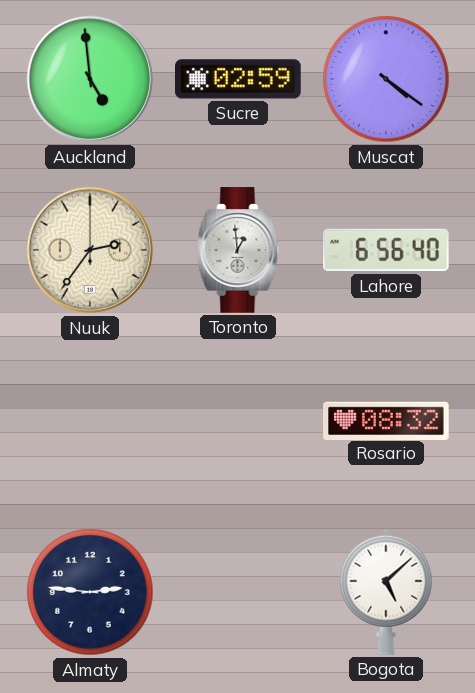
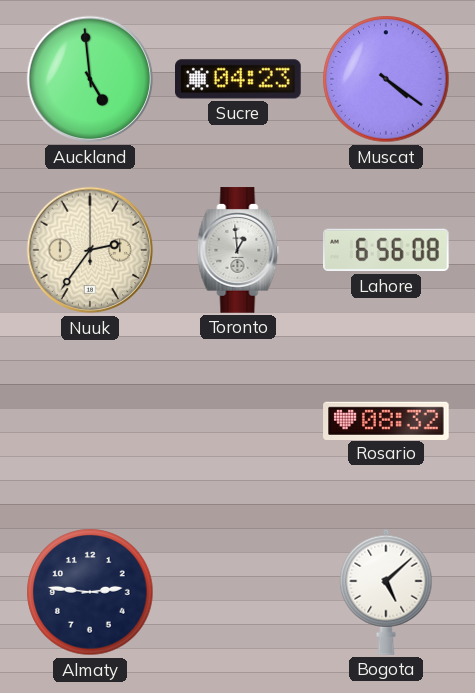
Sucre: 02:59 -> 04:23
Lahore: 6:56:40 -> 6:56:08
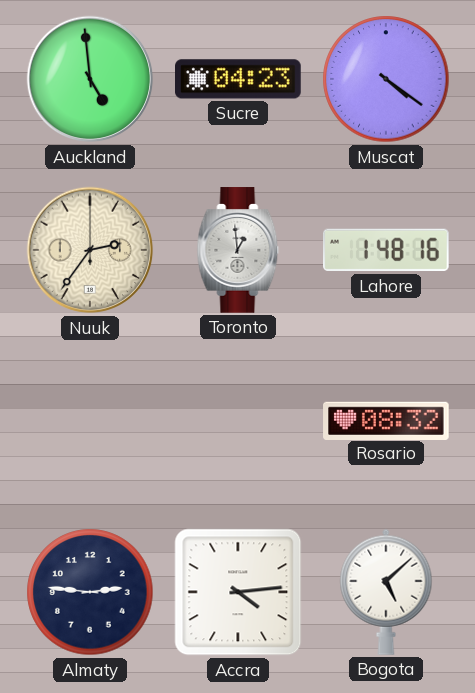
Lahore: 6:56 -> 1:48
Accra: none -> 4:14
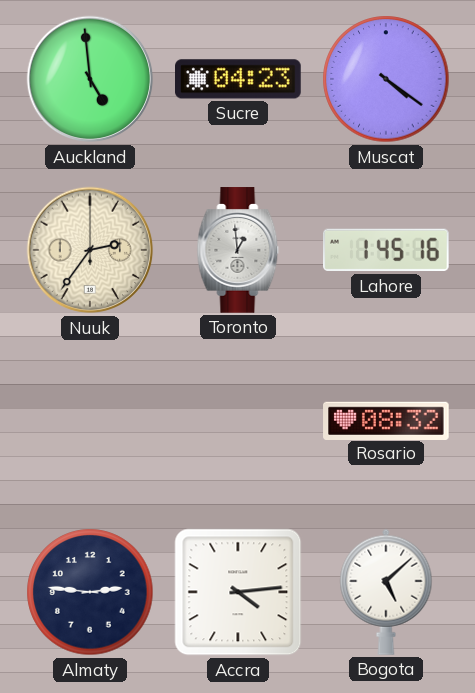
Lahore: 1:48 -> 1:45
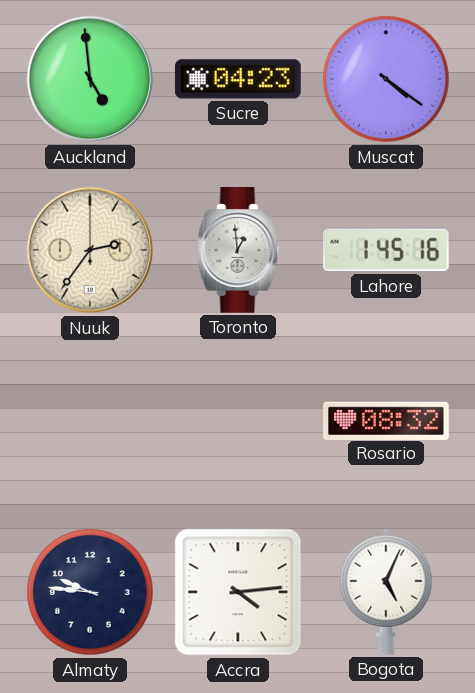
Almaty: 2:46 -> 9:46
Bogota: 5:08 -> 5:04
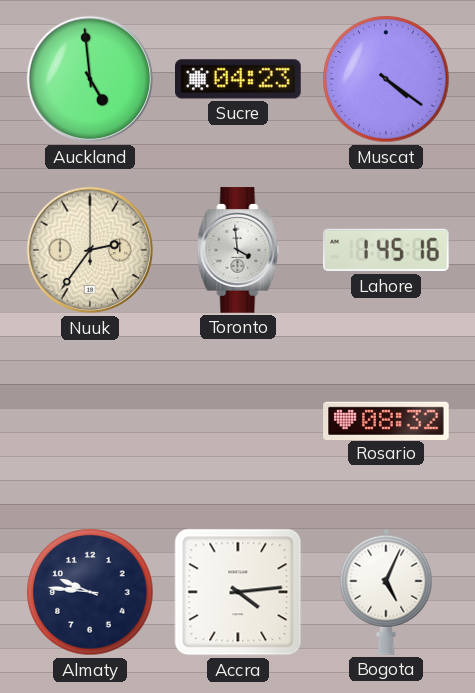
Toronto: 12:59 -> 3:59
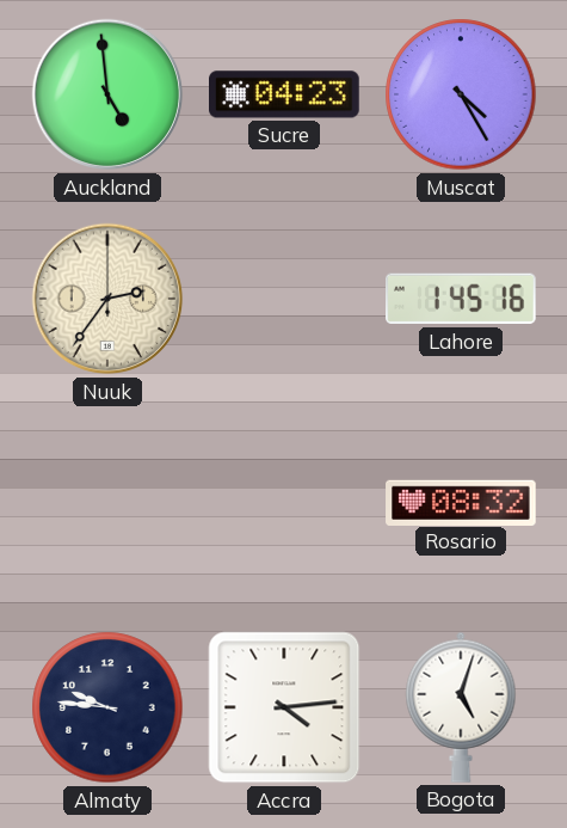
Muscat: 4:21 -> 4:25
Toronto: 3:59 -> none
Bogota: 5:04 -> 5:03
